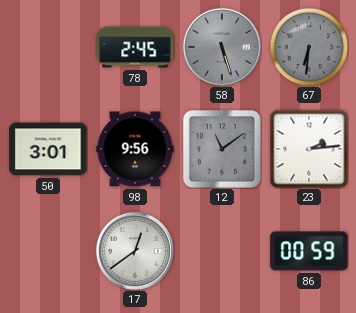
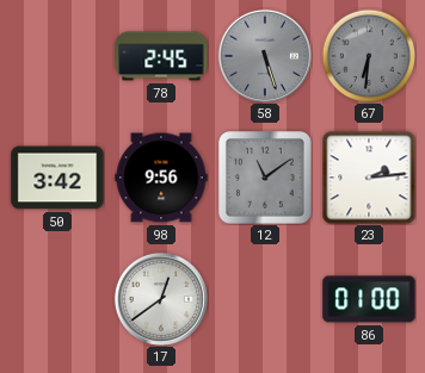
50: 3:01 -> 3:42
86: 00:59 -> 01:00
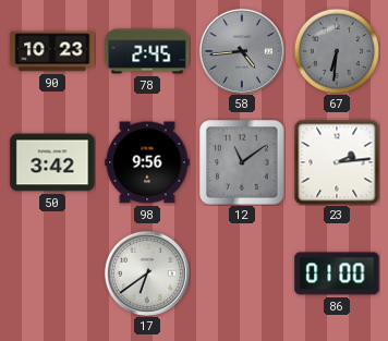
90: none -> 10:23
58: 5:27 -> 4:44
17: 12:39 -> 6:39
